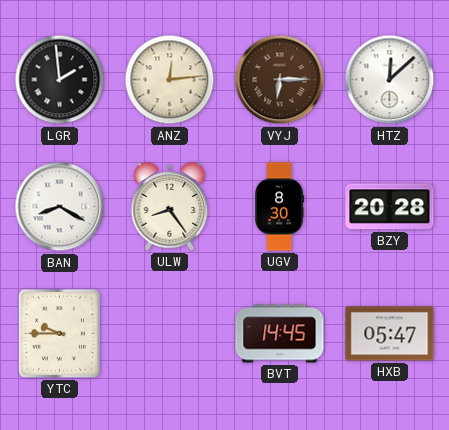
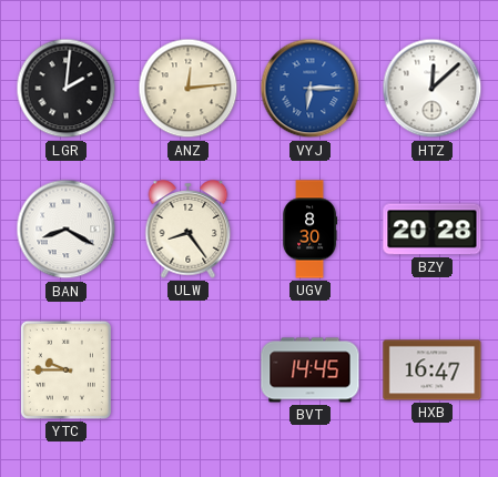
LGR: 1:59 -> 2:01
VYJ dial: brown -> blue
HXB: 05:47 -> 16:47
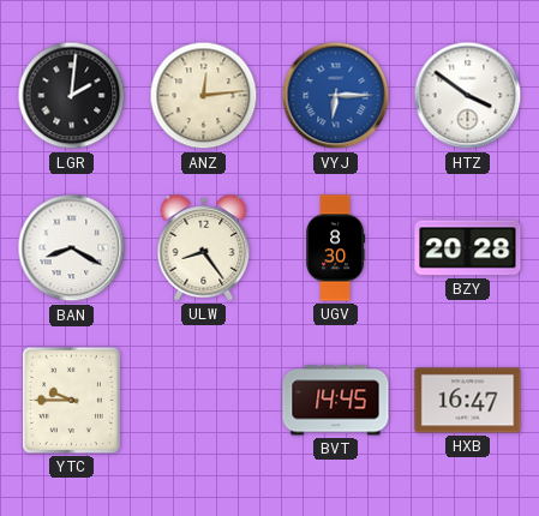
HTZ: 12:08 -> 3:51
